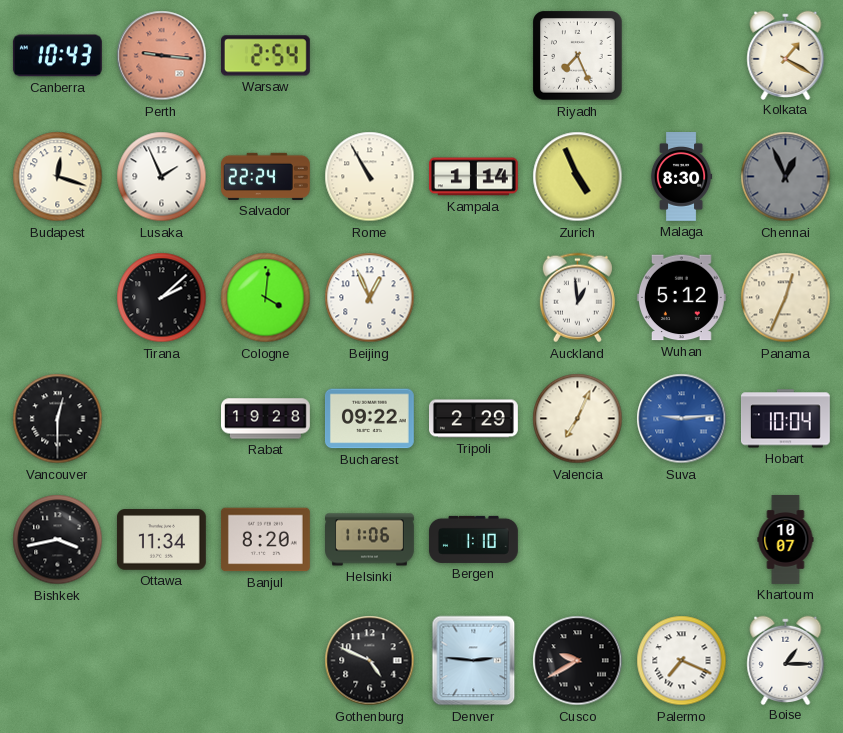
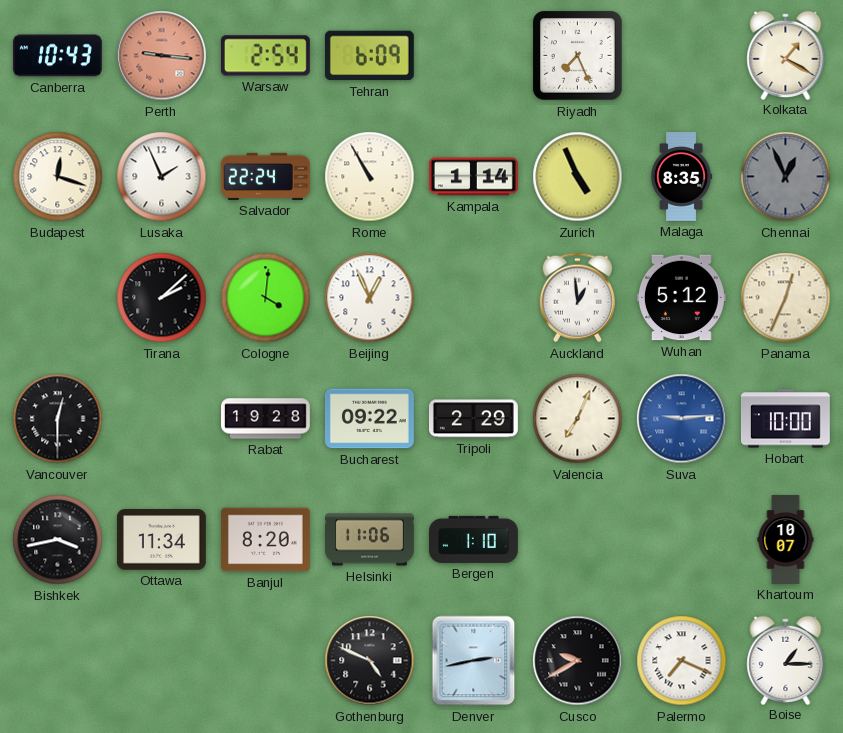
Tehran: none -> 6:09
Malaga: 8:30 -> 8:35
Hobart: 10:04 -> 10:00
Denver: 2:46 -> 2:43
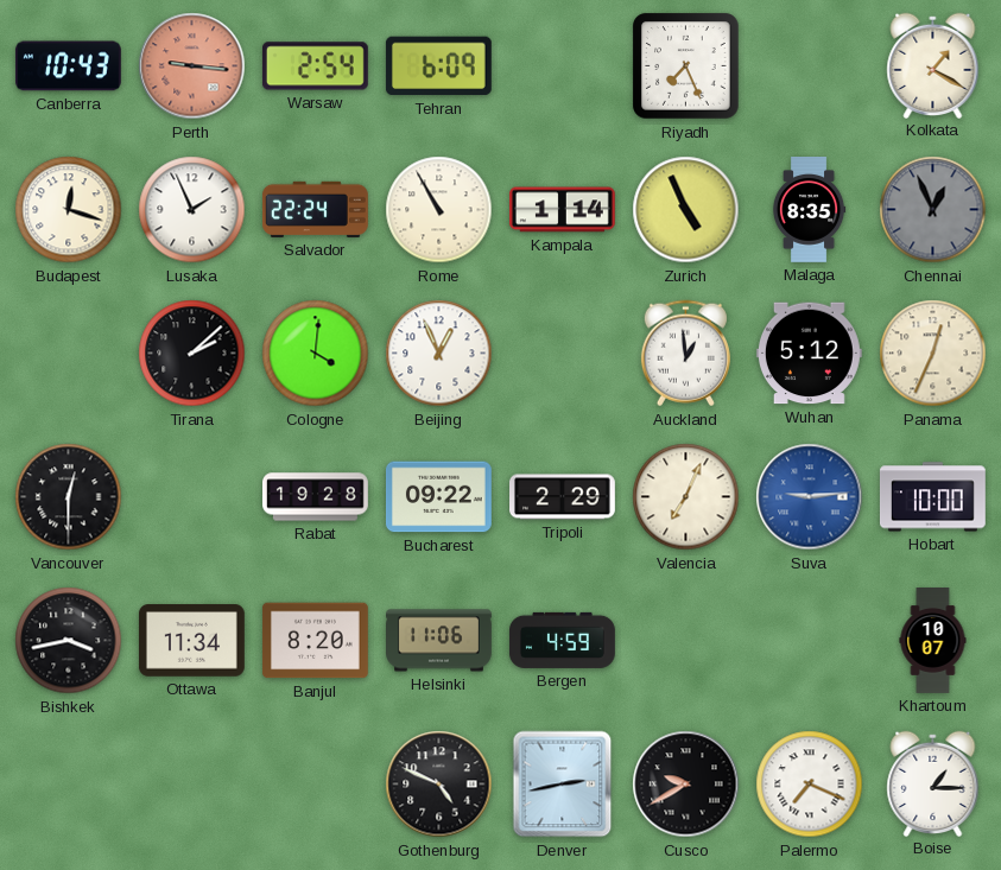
Bergen: 1:10 -> 4:59
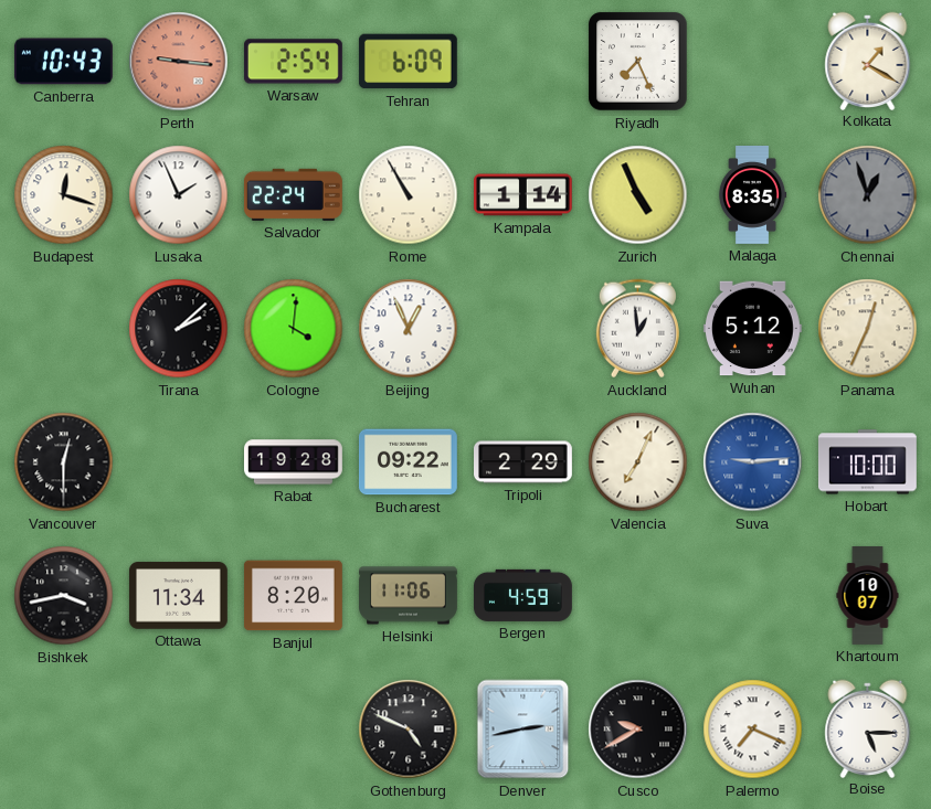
Chennai: 12:56 -> 12:57
Boise: 1:15 -> 5:15
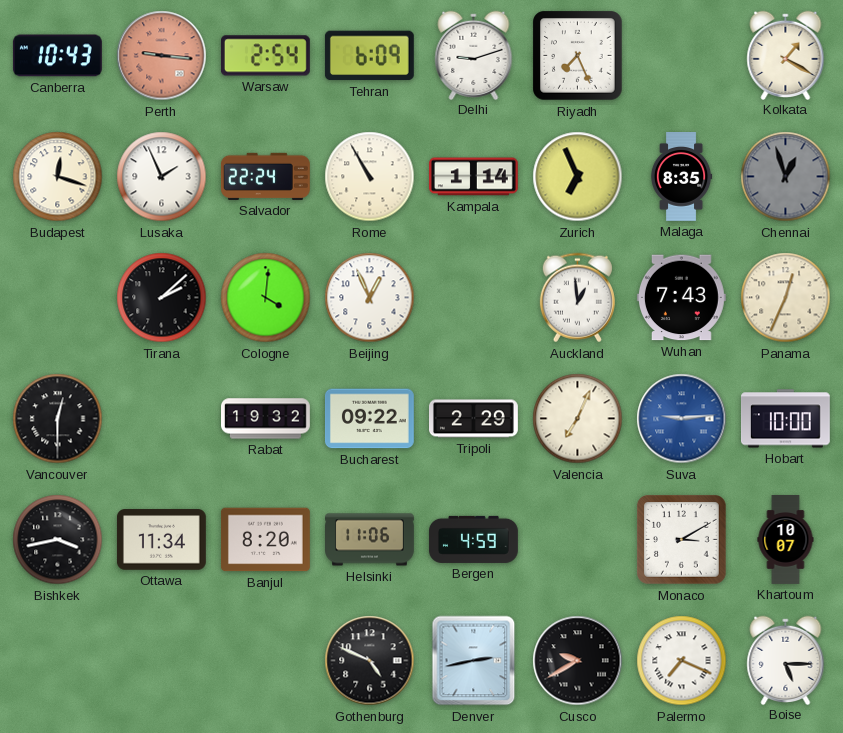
Delhi: none -> 9:12
Zurich: 4:56 -> 6:56
Wuhan: 5:12 -> 7:43
Rabat: 19:28 -> 19:32
Monaco: none -> 3:10
